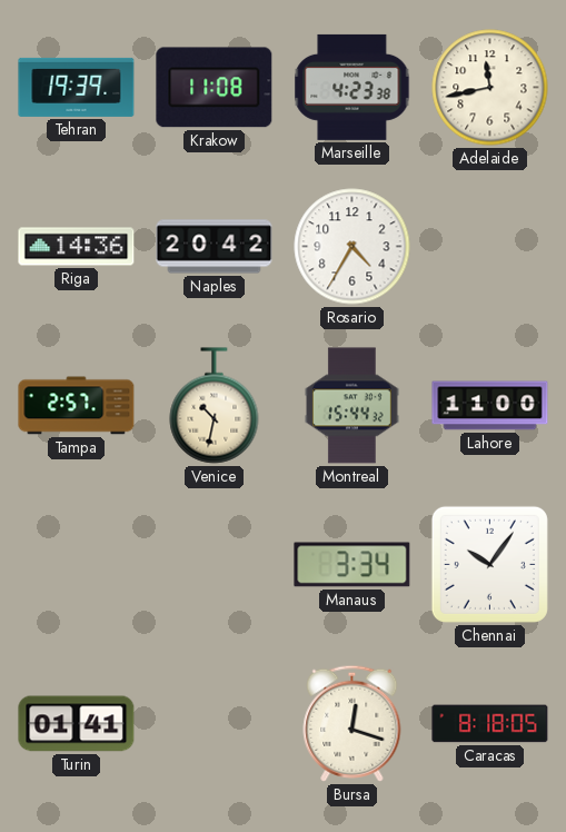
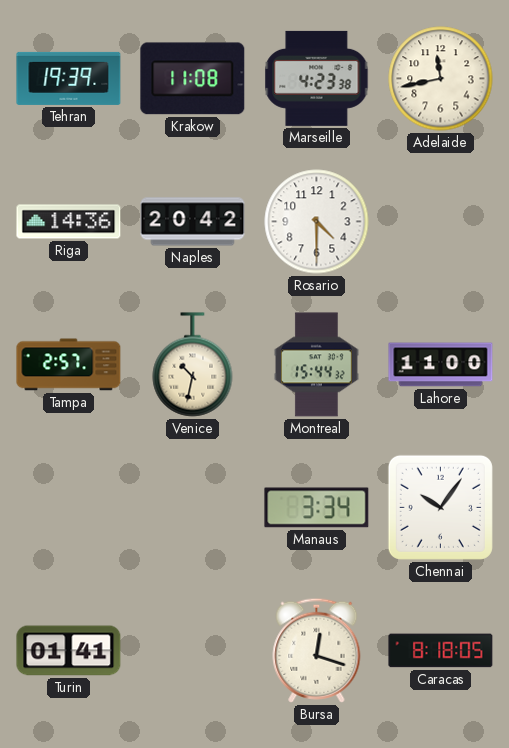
Rosario: 4:35 -> 4:30
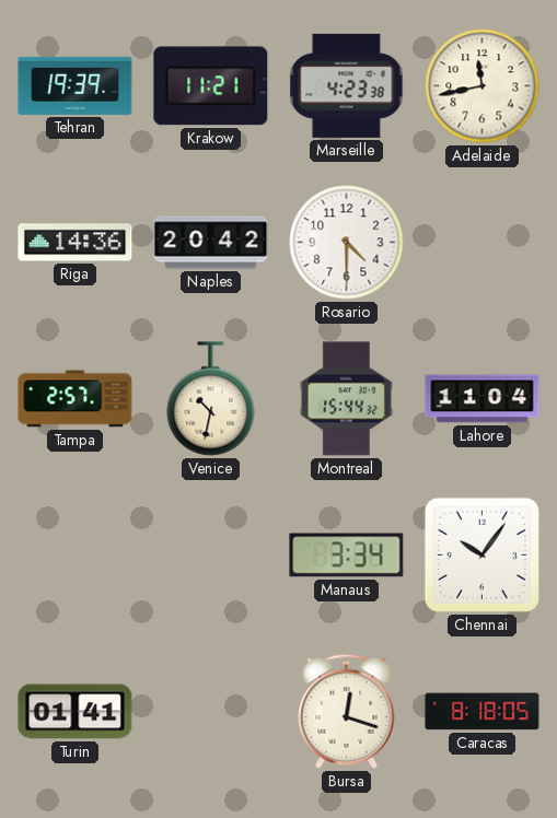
Krakow: 11:08 -> 11:21
Lahore: 11:00 -> 11:04
